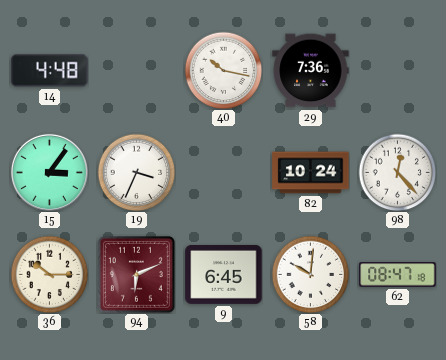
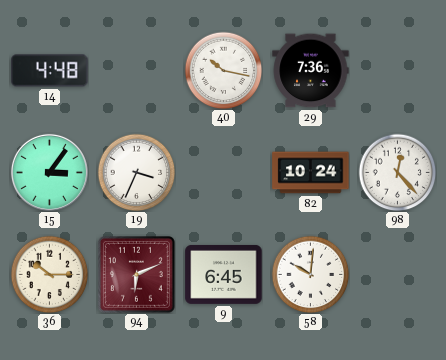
62: 08:47 -> none
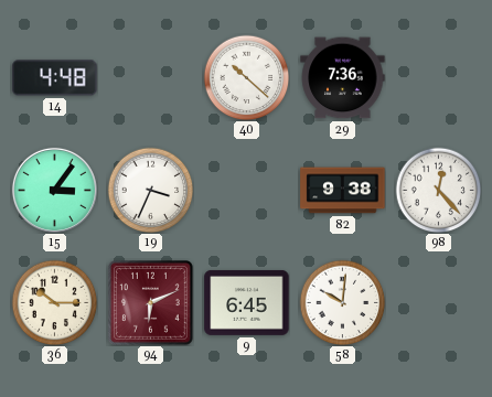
40: 10:17 -> 10:22
82: 10:24 -> 9:38
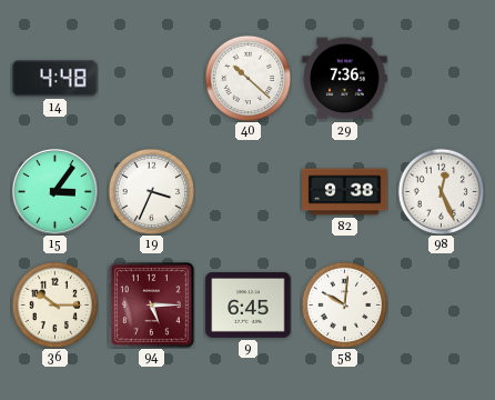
98: 12:23 -> 12:26
94: 6:11 -> 5:15
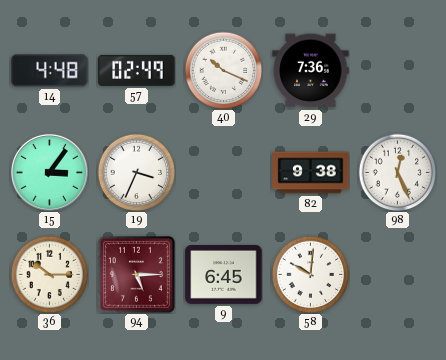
57: none -> 02:49
40: 10:22 -> 10:19
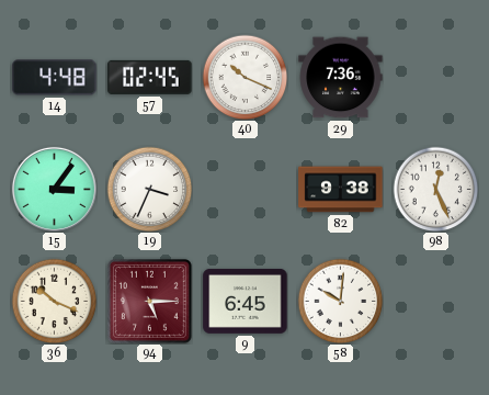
57: 02:49 -> 02:45
36: 10:15 -> 10:19
